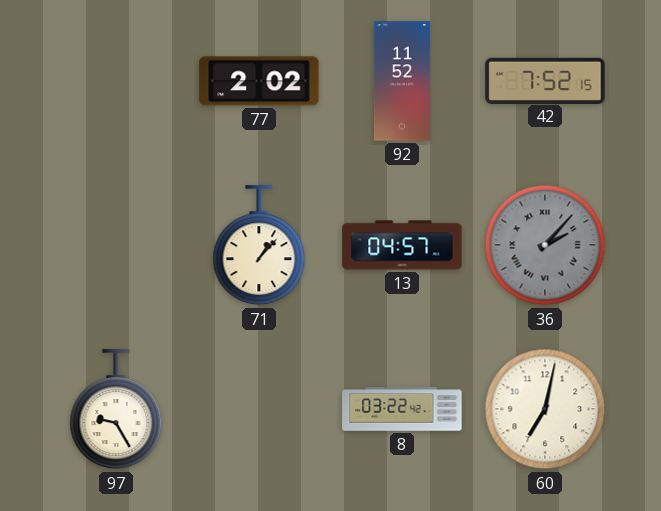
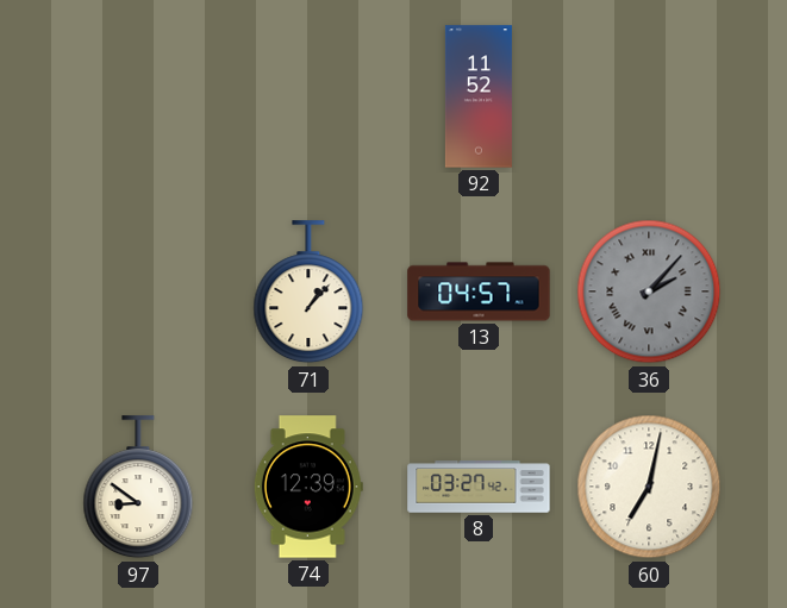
77: 2:02 -> none
42: 7:52 -> none
97: 9:25 -> 8:51
74: none -> 12:39
8: 03:22 -> 03:27
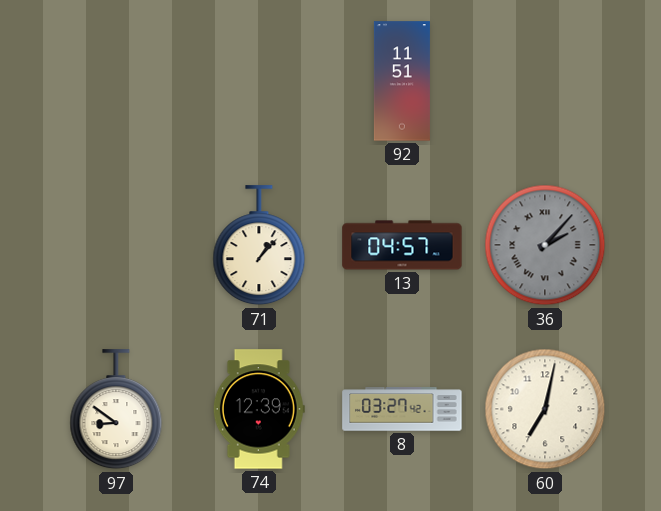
92: 11:52 -> 11:51
